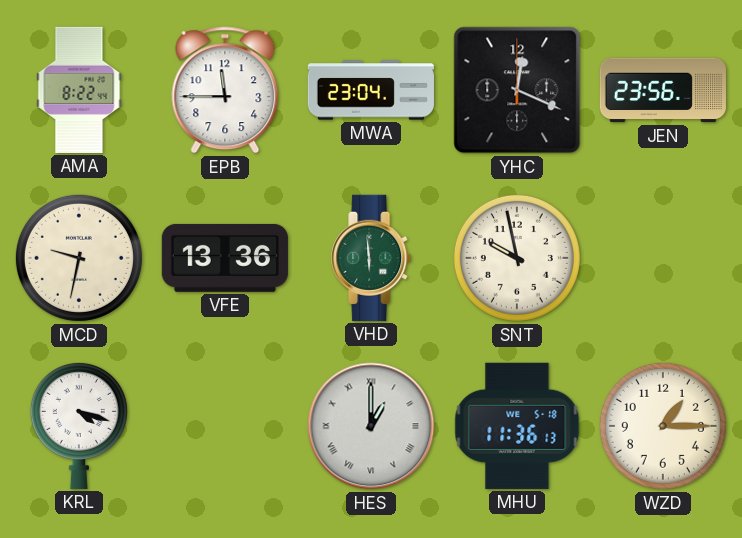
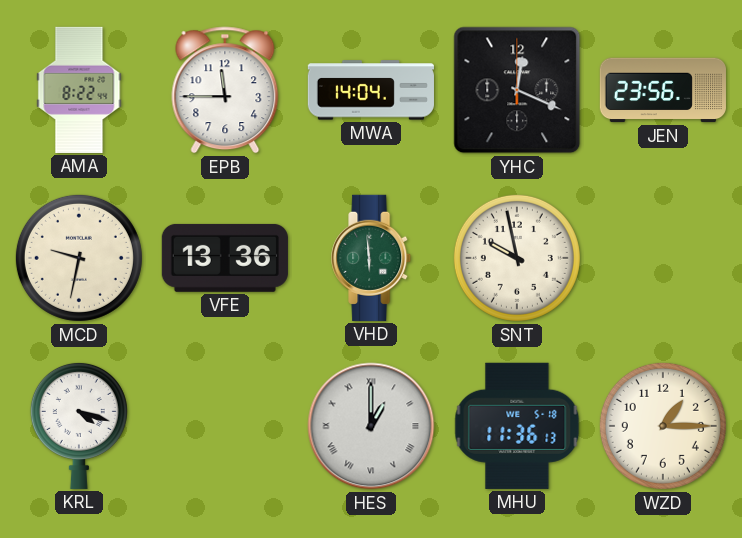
MWA: 23:04 -> 14:04
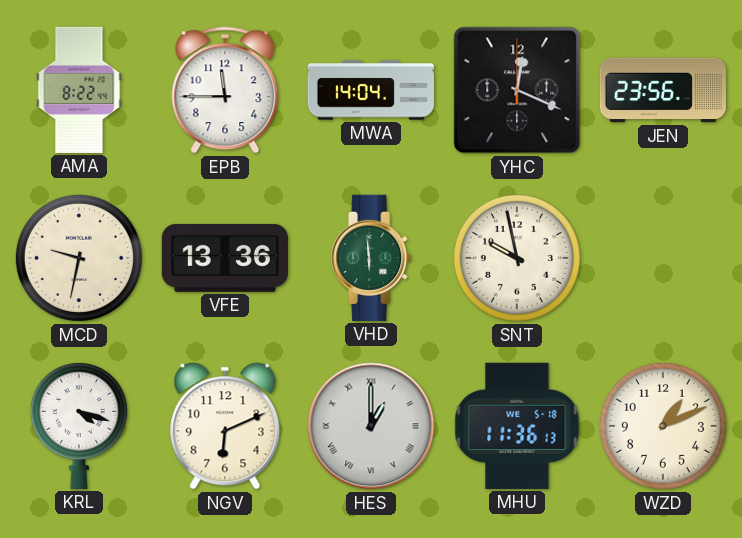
NGV: none -> 6:11
WZD: 1:15 -> 1:11
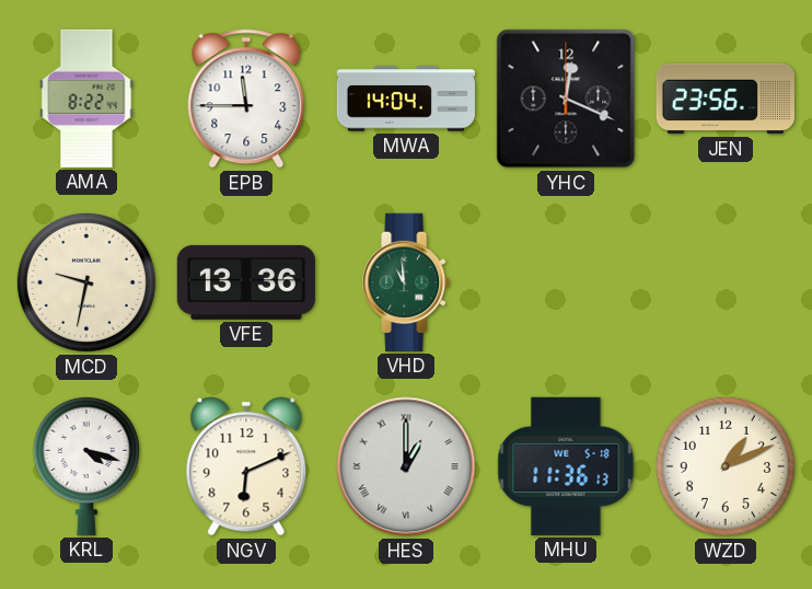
VHD: 5:59 -> 10:59
SNT: 9:58 -> none
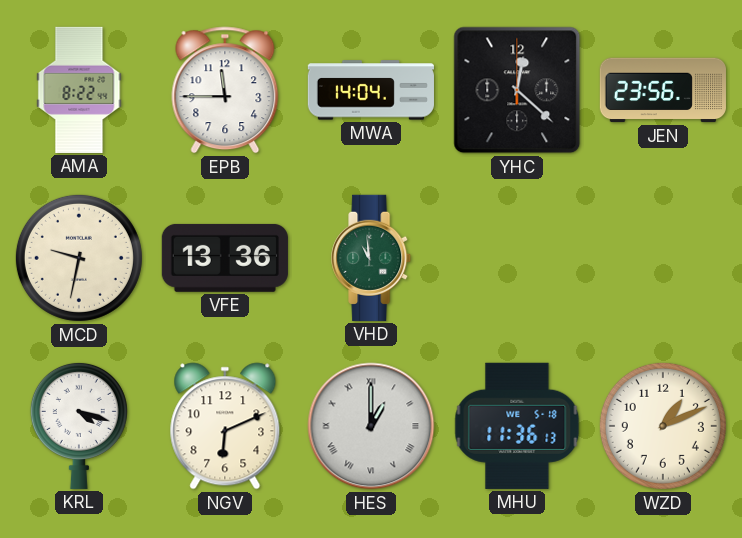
YHC: 12:19 -> 12:22
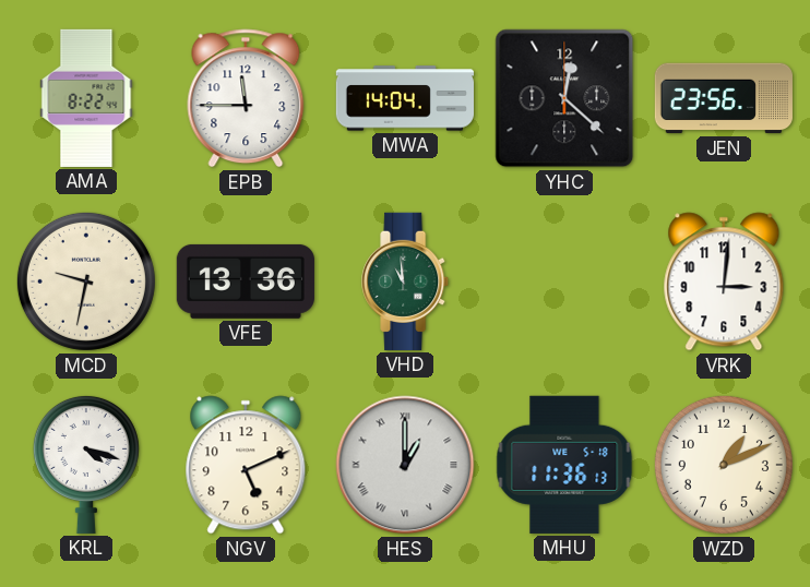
VRK: none -> 3:01
NGV: 6:11 -> 5:11
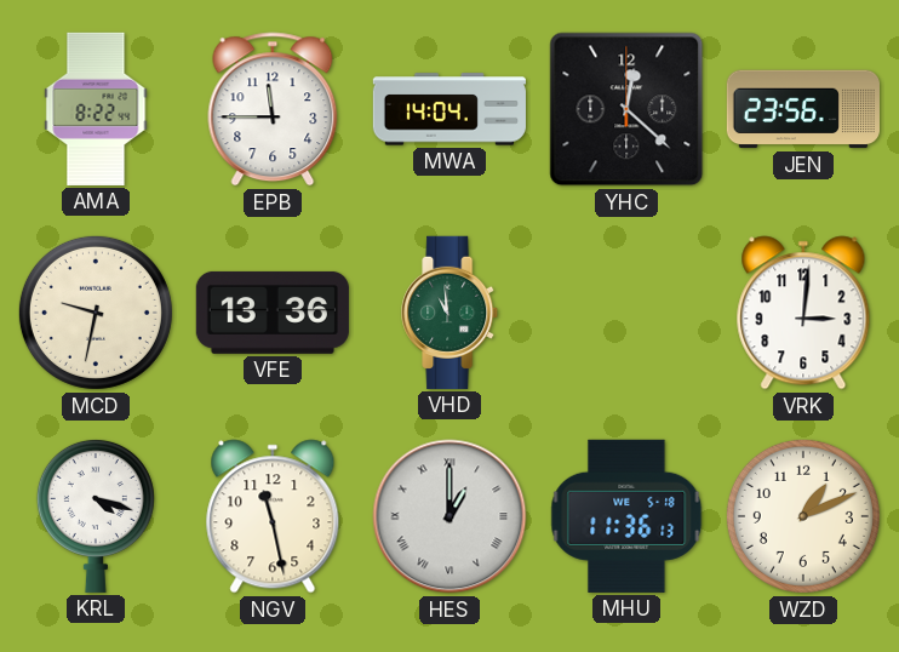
NGV: 5:11 -> 11:28
